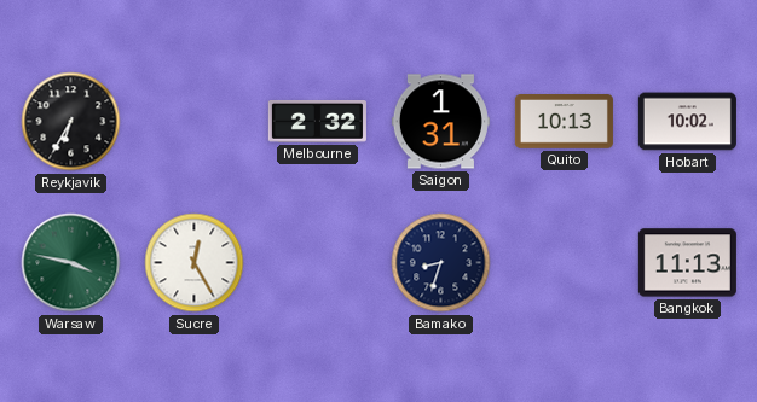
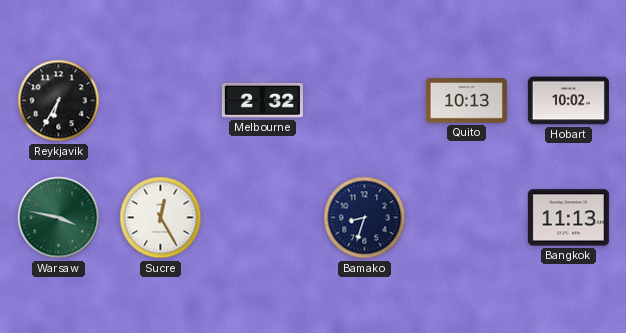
Saigon: 1:31 -> none
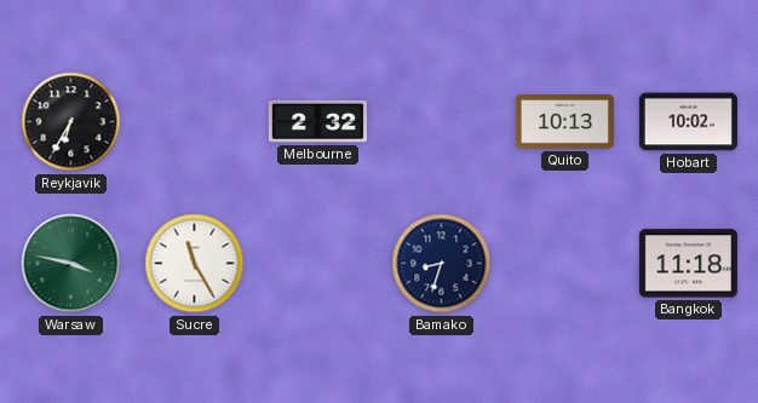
Sucre: 12:25 -> 11:25
Bangkok: 11:13 -> 11:18
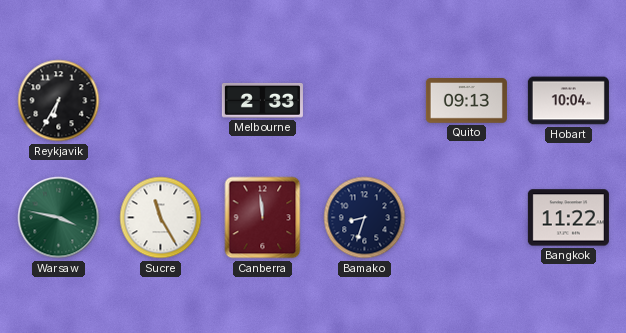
Melbourne: 2:32 -> 2:33
Quito: 10:13 -> 09:13
Hobart: 10:02 -> 10:04
Canberra: none -> 11:59
Bangkok: 11:18 -> 11:22
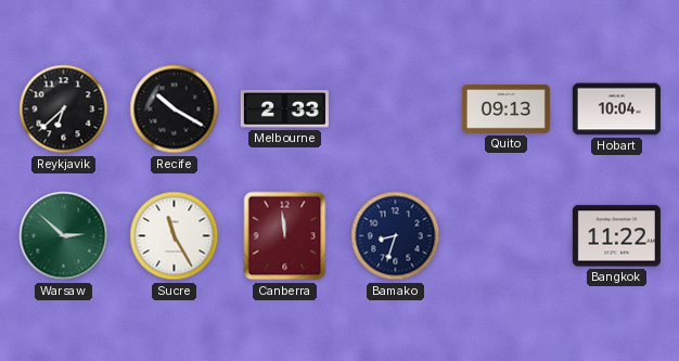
Reykjavik: 6:35 -> 6:38
Recife: none -> 10:20
Warsaw: 3:47 -> 2:52
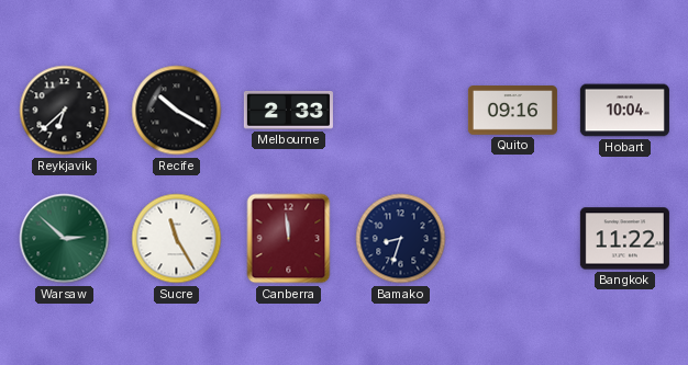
Quito: 09:13 -> 09:16
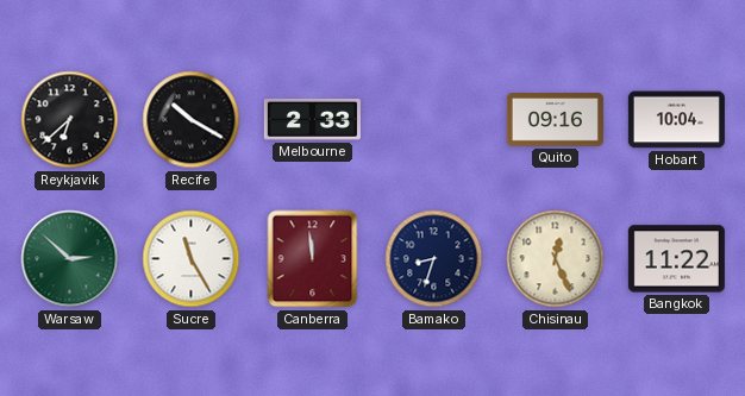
Chisinau: none -> 12:26
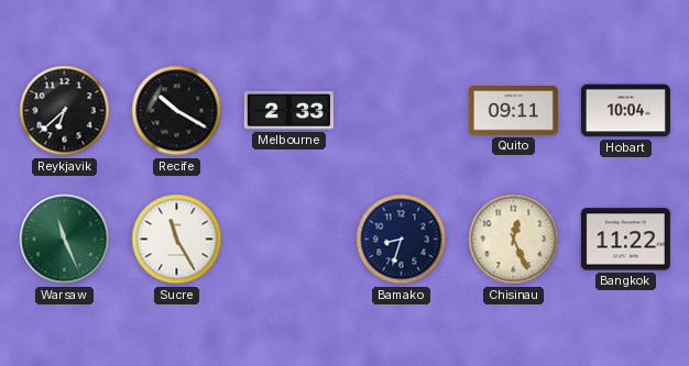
Quito: 09:16 -> 09:11
Warsaw: 2:52 -> 11:26
Canberra: 11:59 -> none
